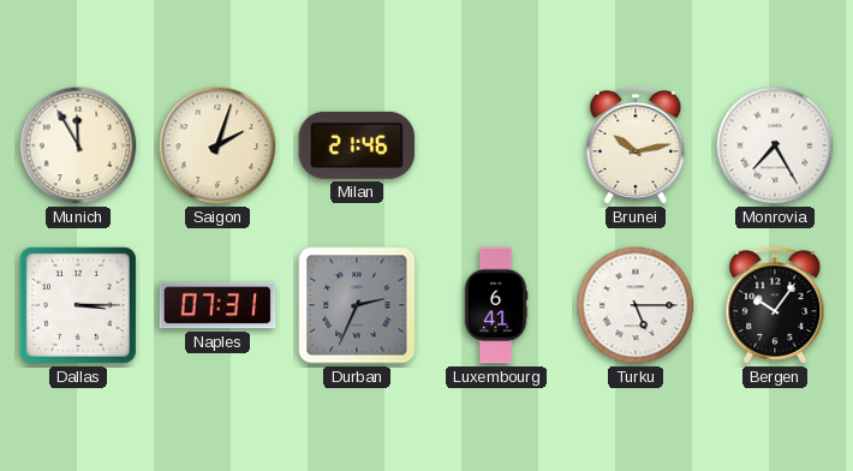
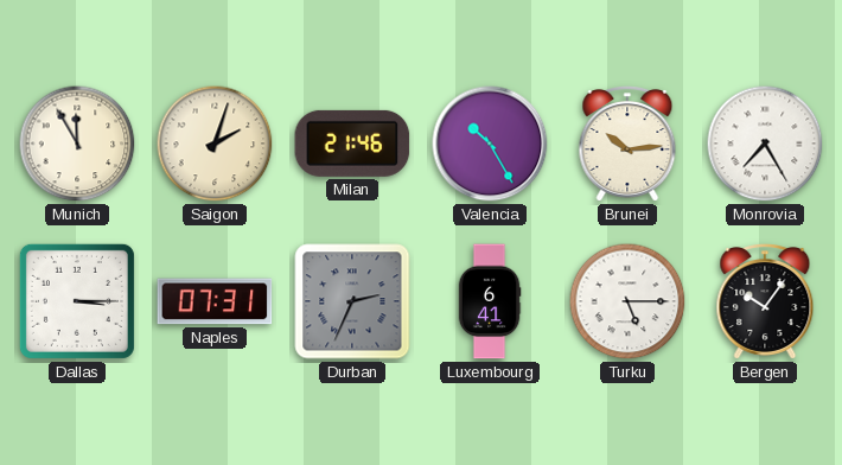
Valencia: none -> 10:25
Brunei: 10:13 -> 10:14
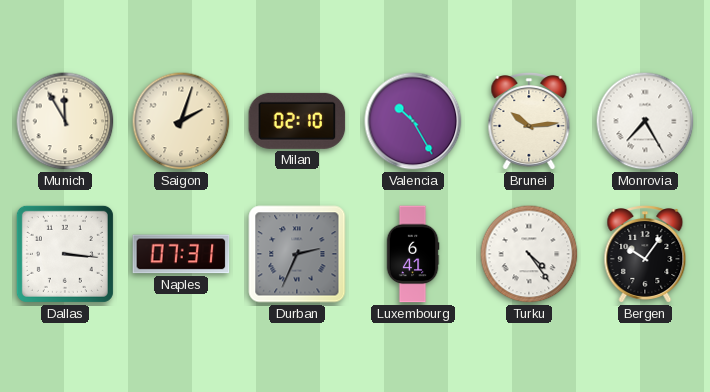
Milan: 21:46 -> 02:10
Dallas: 3:15 -> 3:16
Turku: 5:15 -> 4:24
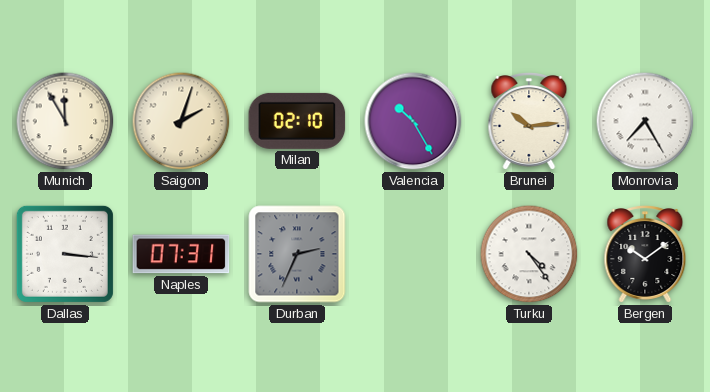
Luxembourg: 6:41 -> none
Bergen: 10:06 -> 10:09
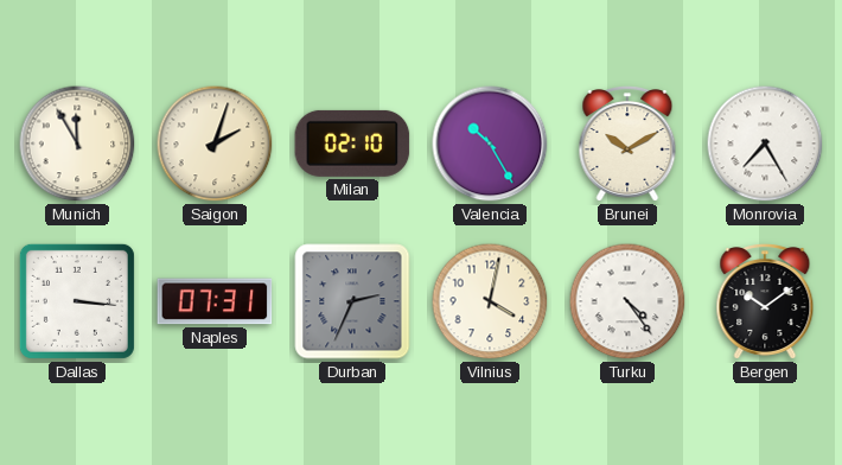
Brunei: 10:14 -> 10:10
Vilnius: none -> 4:02
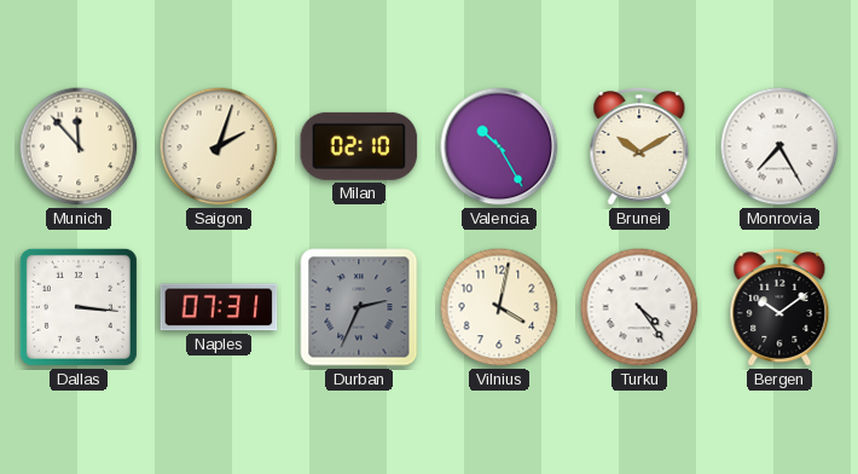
Munich: 11:55 -> 11:53
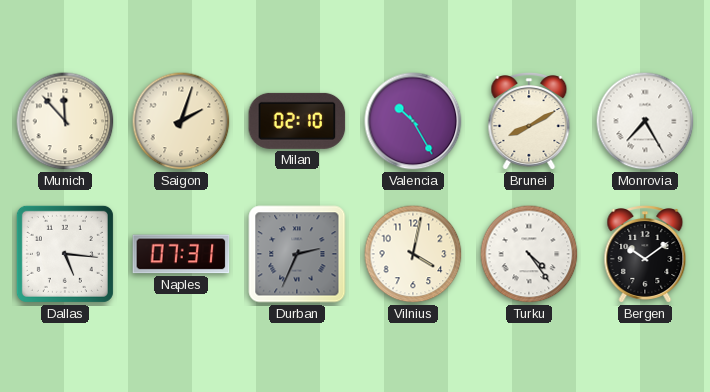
Brunei: 10:10 -> 8:10
Dallas: 3:16 -> 5:16
